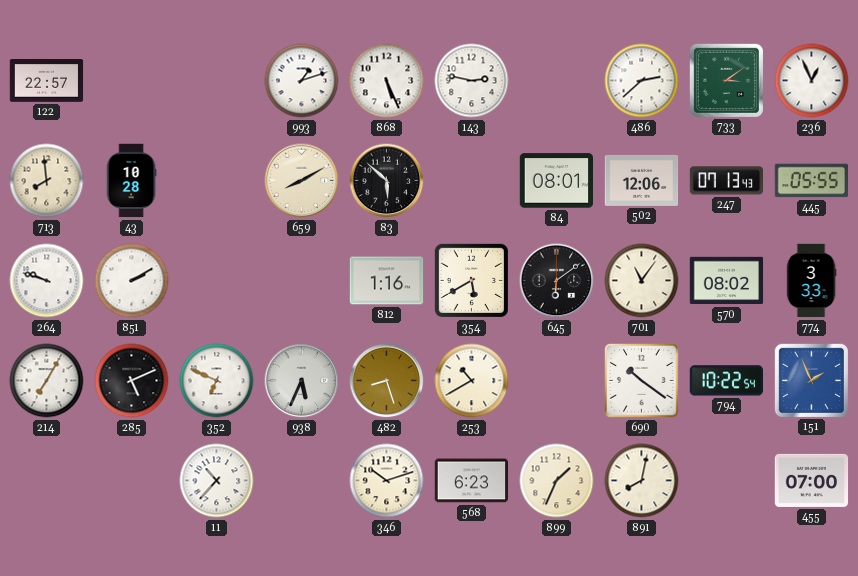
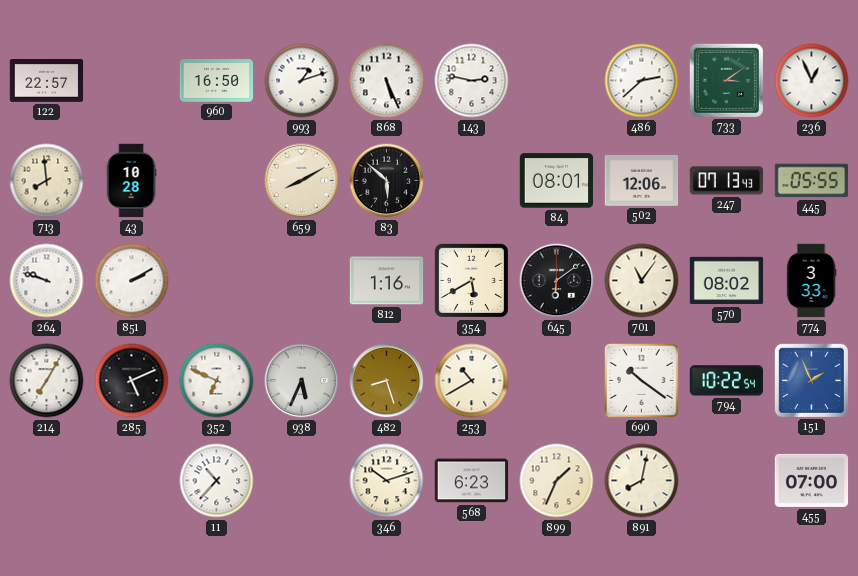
960: none -> 16:50
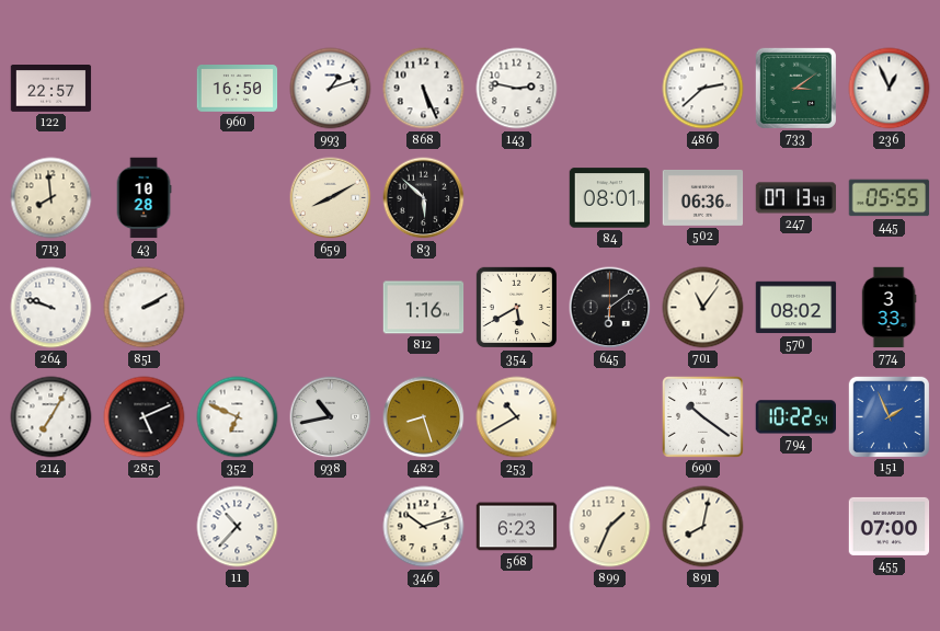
502: 12:06 -> 06:36
938: 5:34 -> 10:43
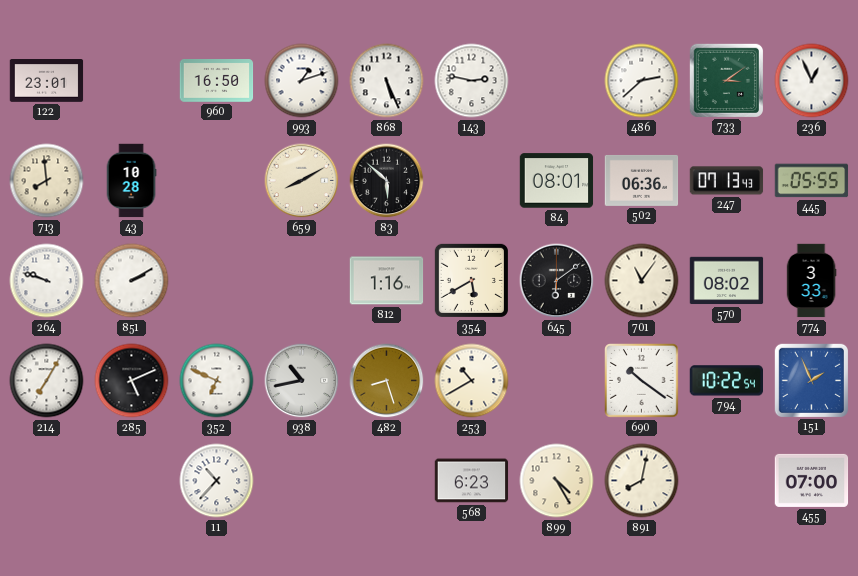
122: 22:57 -> 23:01
346: 10:12 -> none
899: 1:34 -> 4:25
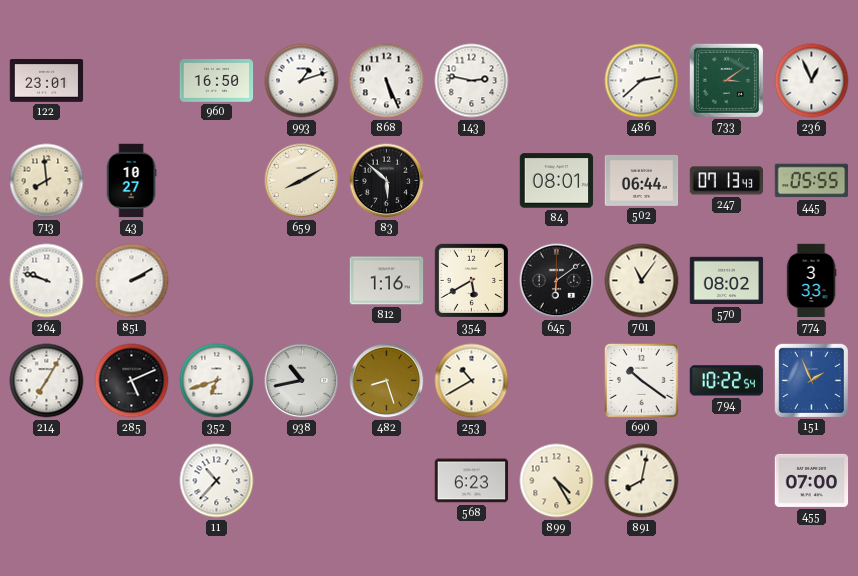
43: 10:28 -> 10:27
502: 06:36 -> 06:44
352: 6:49 -> 6:42
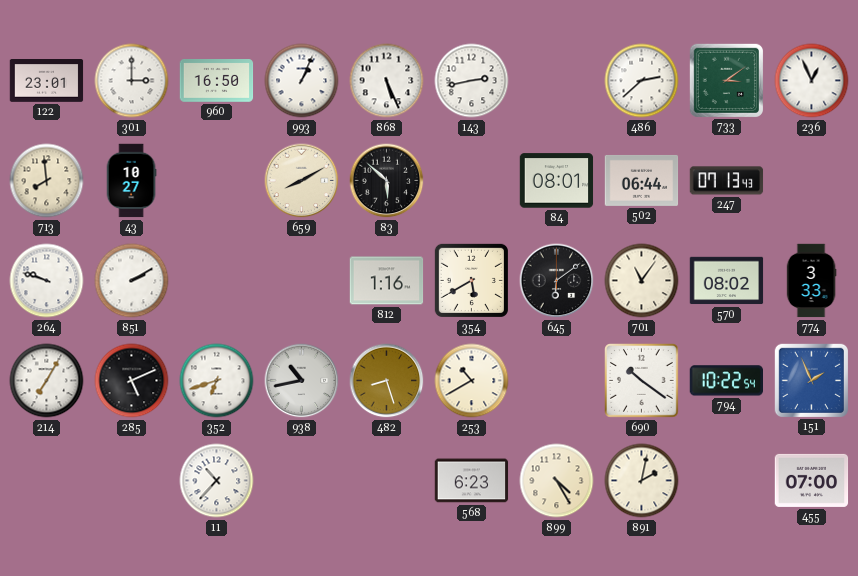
301: none -> 3:00
993: 1:12 -> 1:04
143: 2:47 -> 2:43
445: 05:55 -> none
891: 8:02 -> 2:02
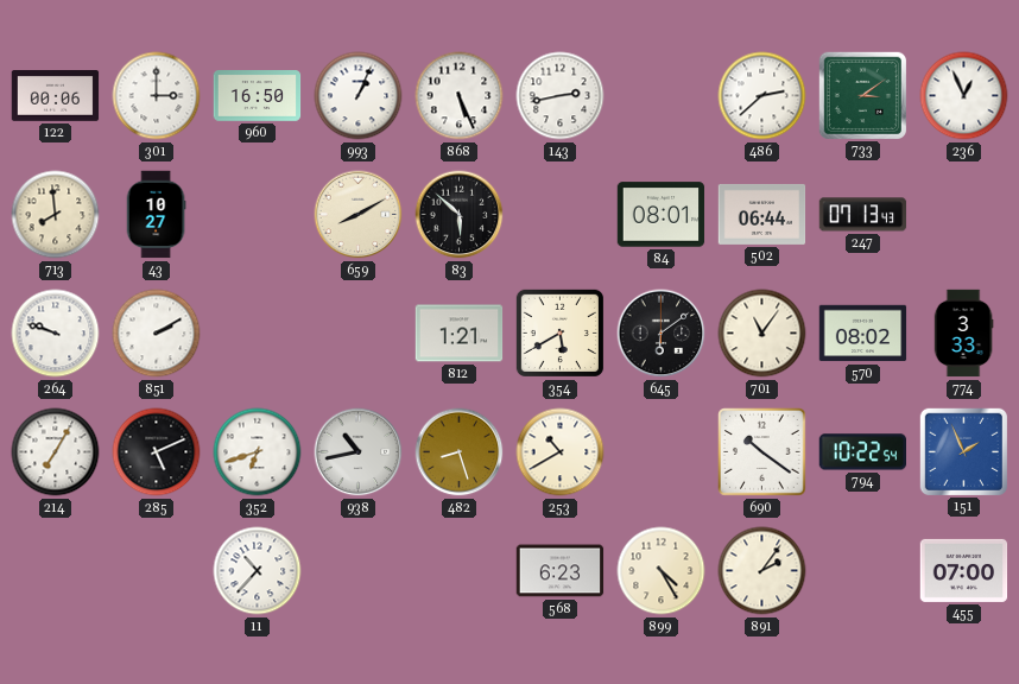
122: 23:01 -> 00:06
812: 1:16 -> 1:21
891: 2:02 -> 2:06
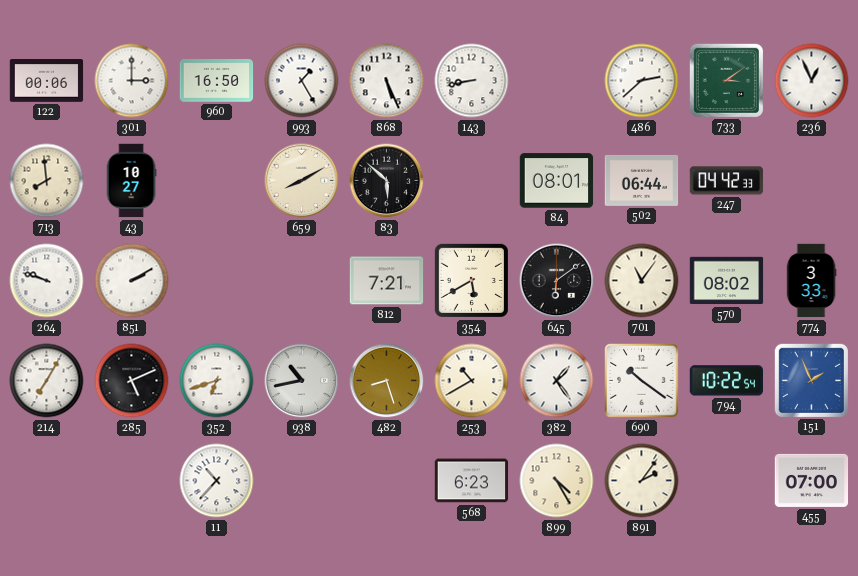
993: 1:04 -> 1:25
143: 2:43 -> 8:43
247: 07:13 -> 04:42
812: 1:21 -> 7:21
382: none -> 1:24
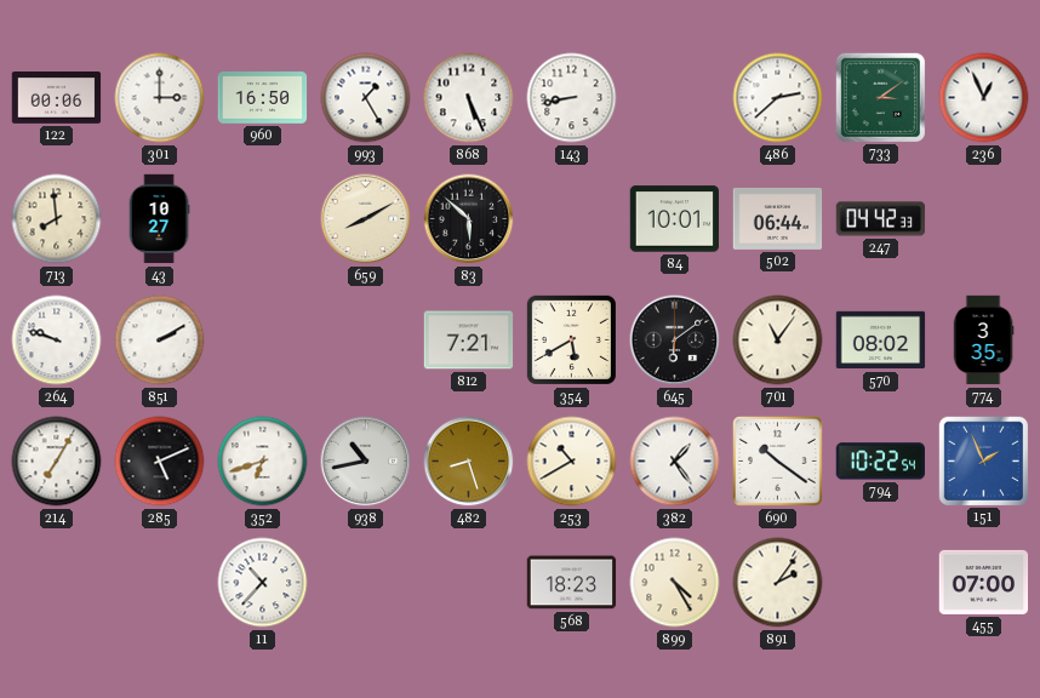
84: 08:01 -> 10:01
774: 3:33 -> 3:35
568: 6:23 -> 18:23
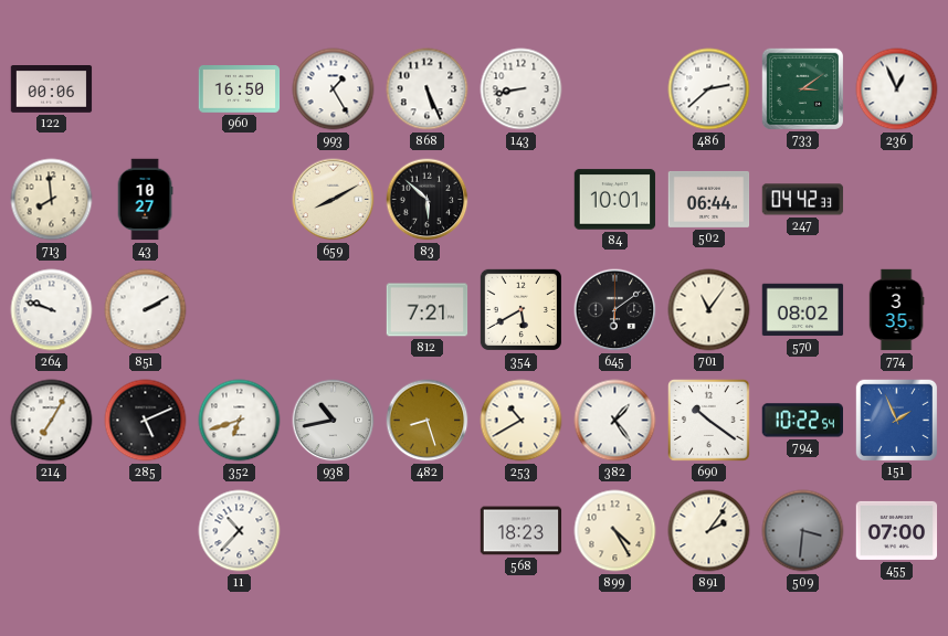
301: 3:00 -> none
509: none -> 3:31
